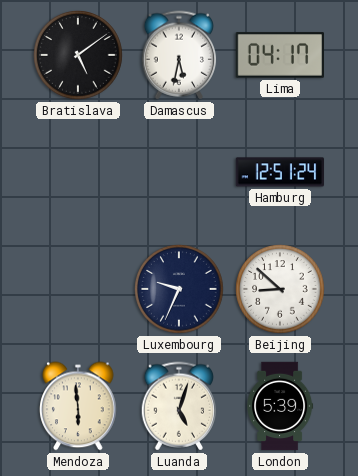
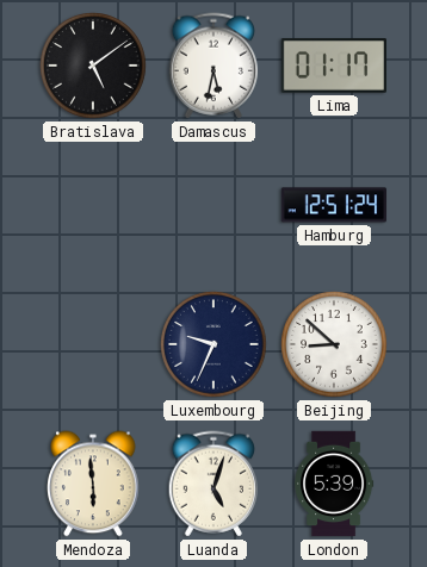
Lima: 04:17 -> 01:17
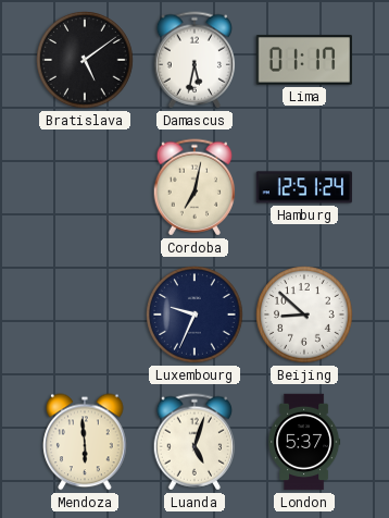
Cordoba: none -> 7:02
London: 5:39 -> 5:37
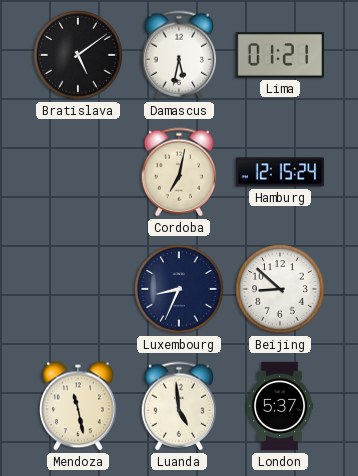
Lima: 01:17 -> 01:21
Hamburg: 12:51 -> 12:15
Luxembourg: 9:34 -> 8:34
Mendoza: 5:59 -> 11:28
Luanda: 5:03 -> 4:59
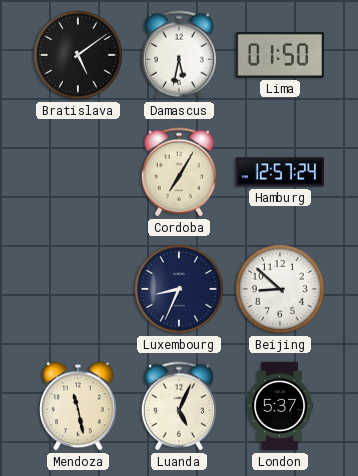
Lima: 01:21 -> 01:50
Cordoba: 7:02 -> 7:05
Hamburg: 12:15 -> 12:57
Luanda: 4:59 -> 5:04
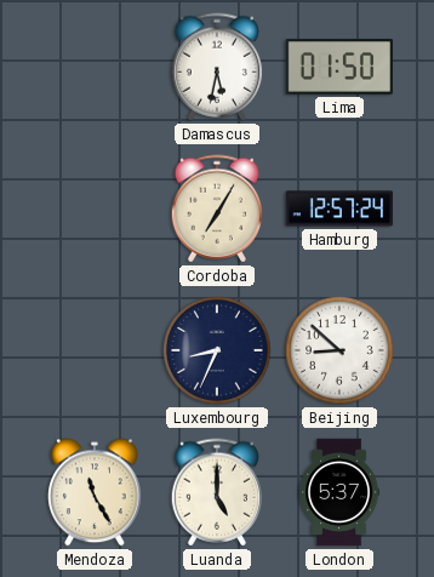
Bratislava: 5:09 -> none
Mendoza: 11:28 -> 11:25
Luanda: 5:04 -> 5:00
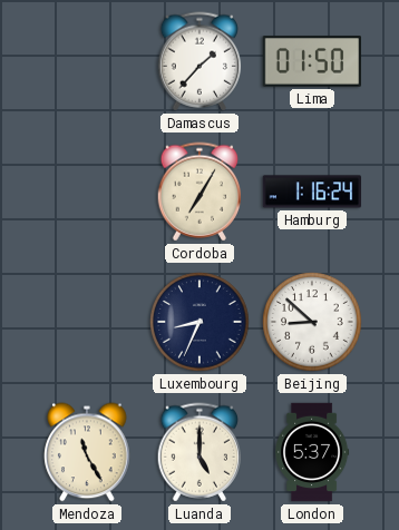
Damascus: 5:32 -> 1:37
Hamburg: 12:57 -> 1:16
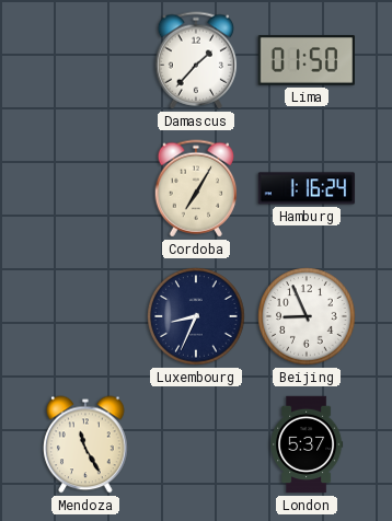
Beijing: 8:52 -> 8:56
Luanda: 5:00 -> none
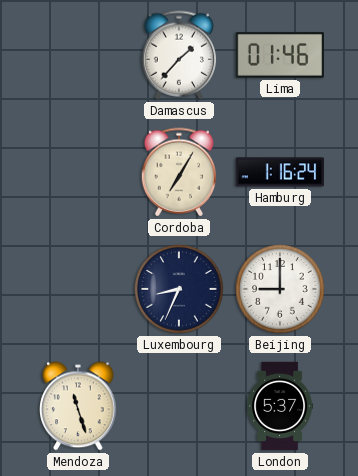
Lima: 01:50 -> 01:46
Beijing: 8:56 -> 9:00
Mendoza: 11:25 -> 11:27
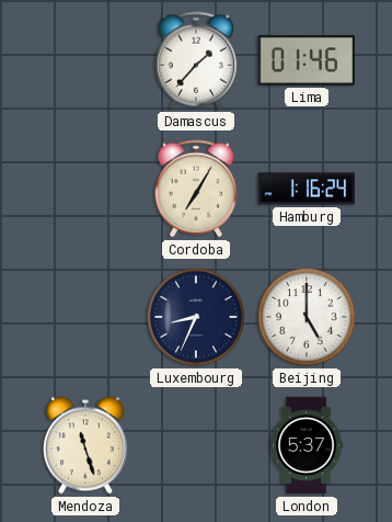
Beijing: 9:00 -> 5:00
